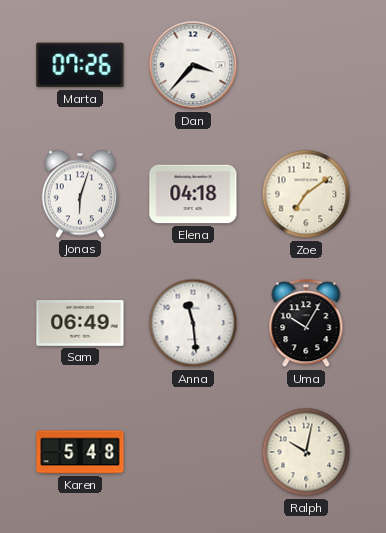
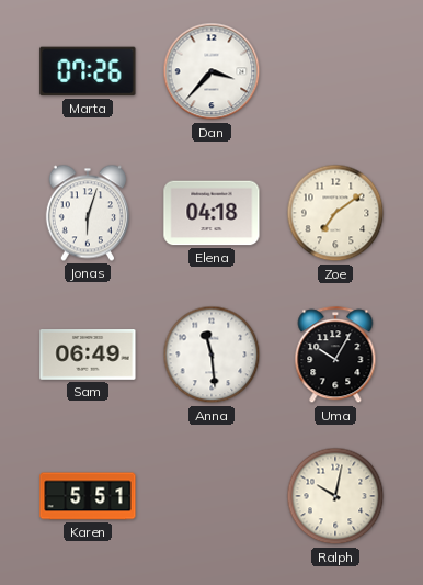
Karen: 5:48 -> 5:51
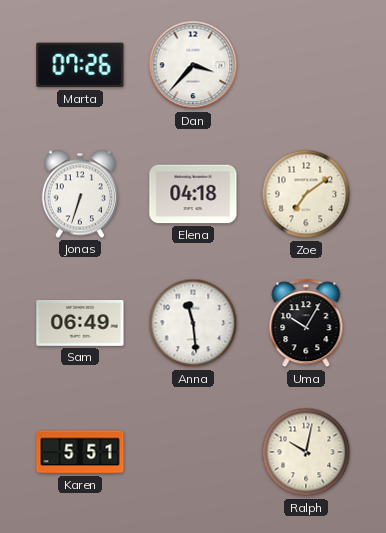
Jonas: 6:03 -> 6:33
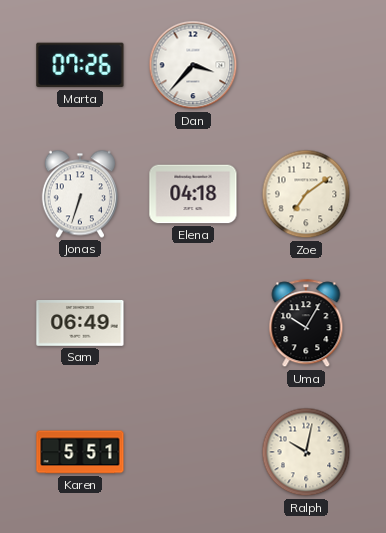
Anna: 11:29 -> none
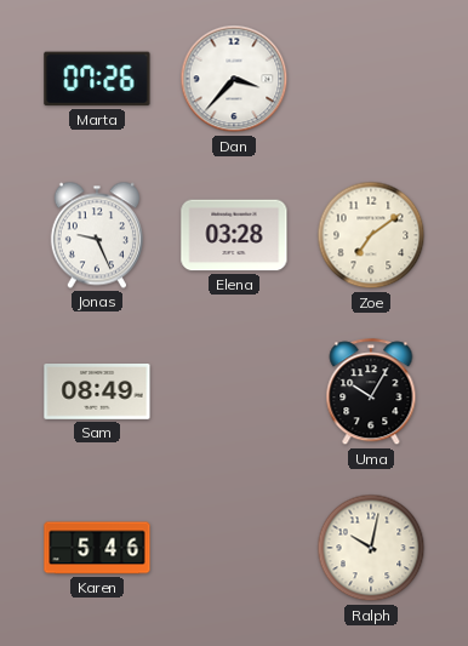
Jonas: 6:33 -> 9:26
Elena: 04:18 -> 03:28
Sam: 06:49 -> 08:49
Karen: 5:51 -> 5:46
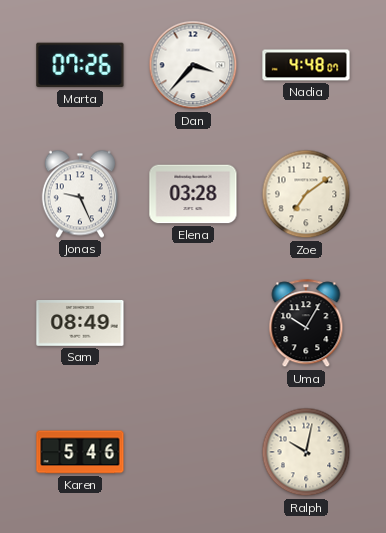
Nadia: none -> 4:48
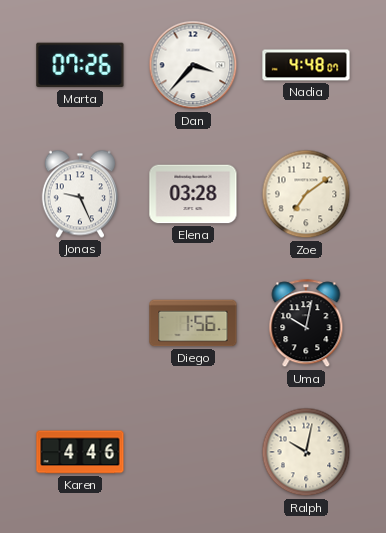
Sam: 08:49 -> none
Diego: none -> 1:56
Uma: 10:05 -> 10:02
Karen: 5:46 -> 4:46
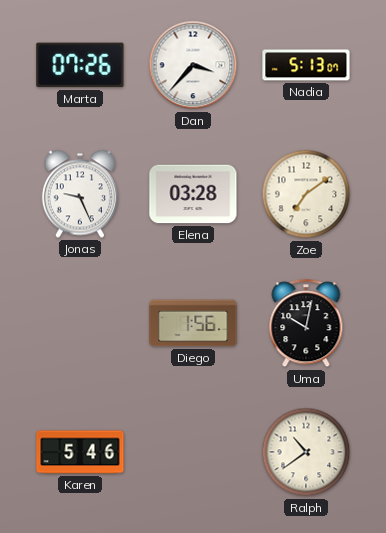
Nadia: 4:48 -> 5:13
Karen: 4:46 -> 5:46
Ralph: 10:02 -> 10:39
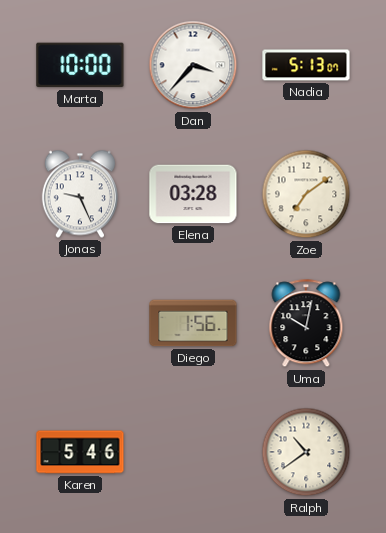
Marta: 07:26 -> 10:00
